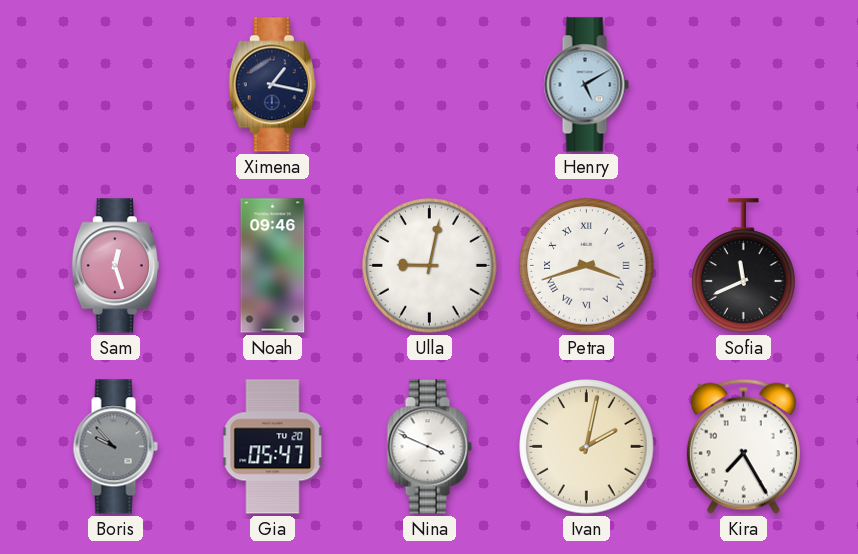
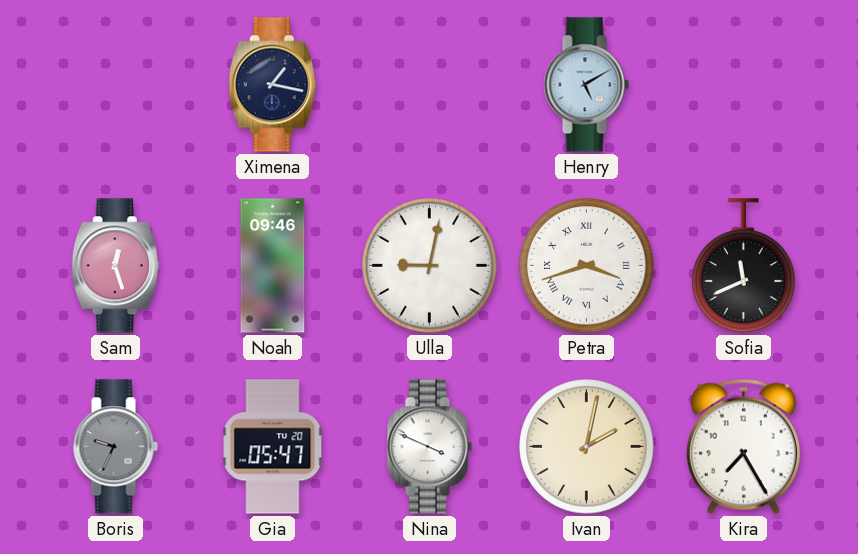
Boris: 9:53 -> 9:34
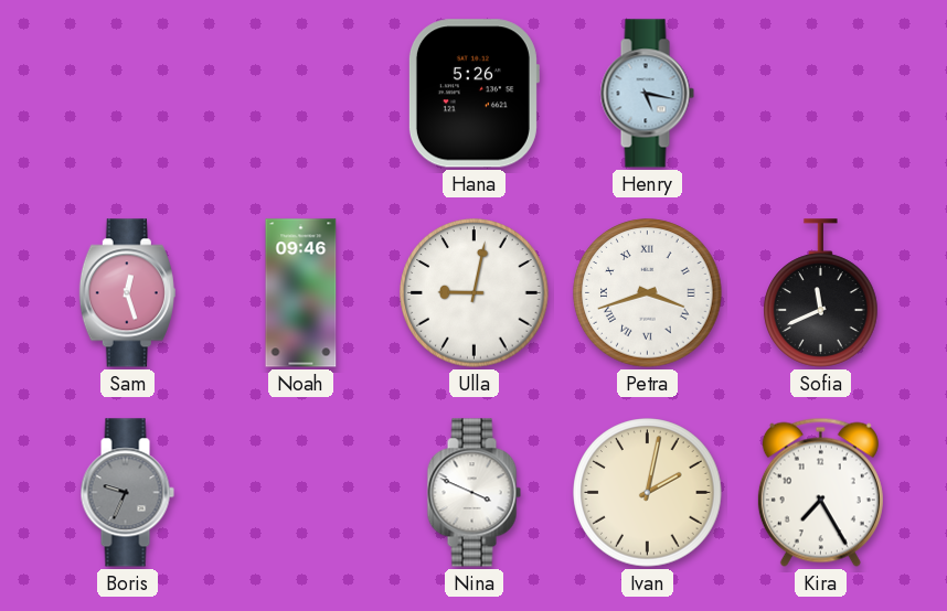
Ximena: 1:17 -> none
Hana: none -> 5:26
Henry: 5:10 -> 5:17
Gia: 05:47 -> none
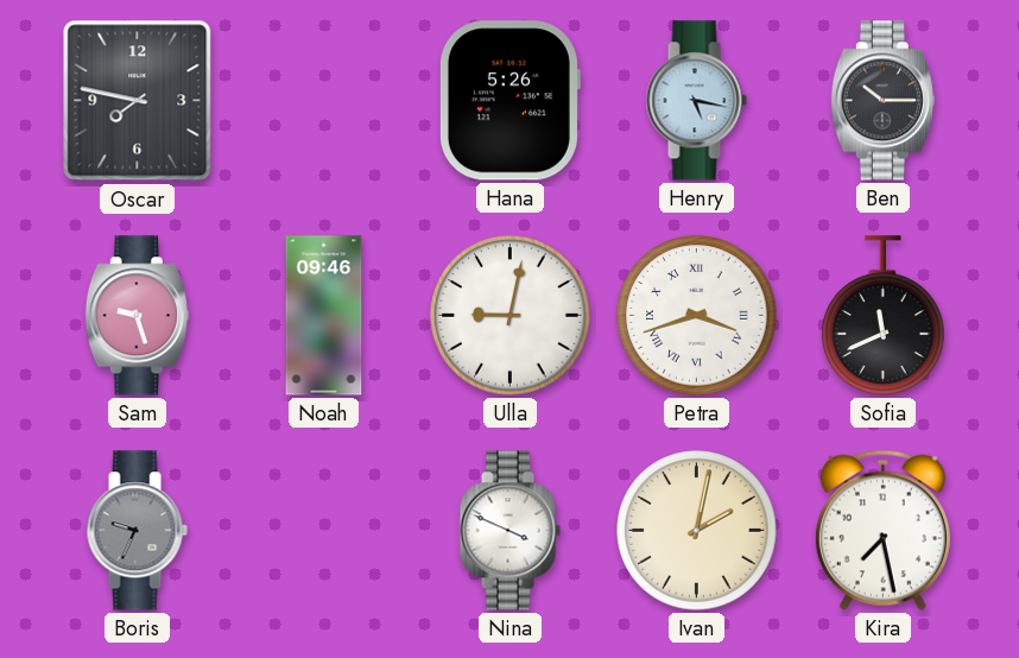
Oscar: none -> 7:47
Ben: none -> 10:15
Sam: 12:27 -> 9:27
Kira: 7:25 -> 7:28
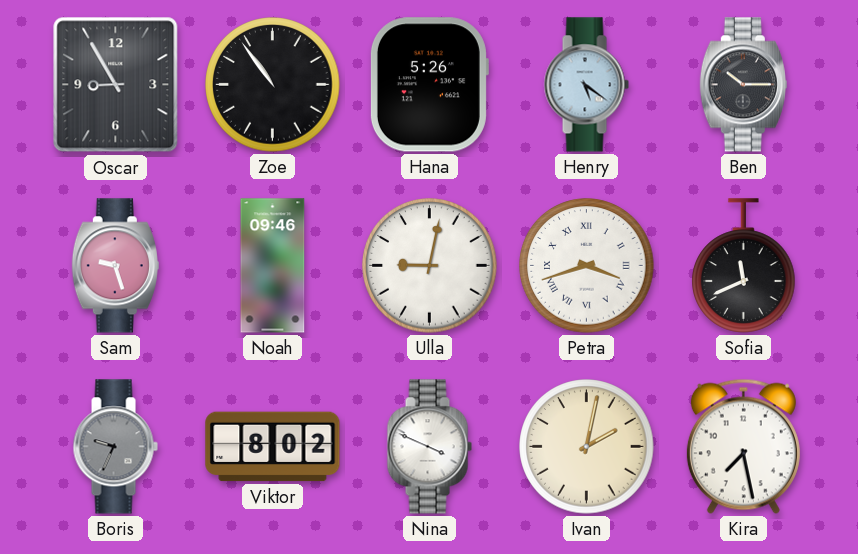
Oscar: 7:47 -> 8:55
Zoe: none -> 10:54
Henry: 5:17 -> 5:21
Viktor: none -> 8:02
